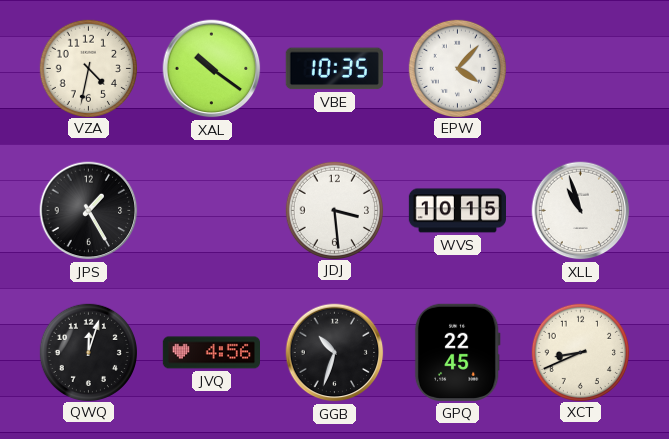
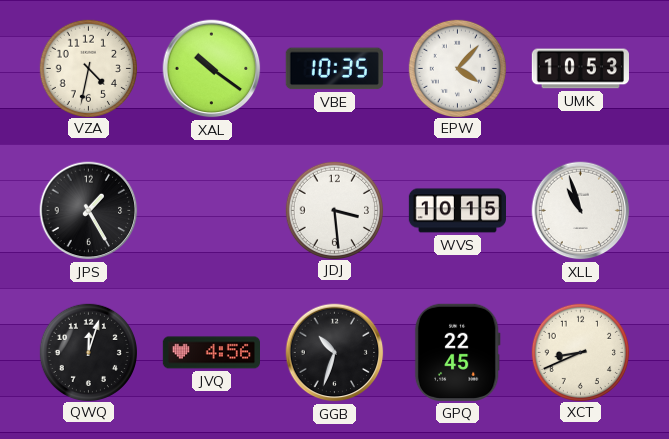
UMK: none -> 10:53
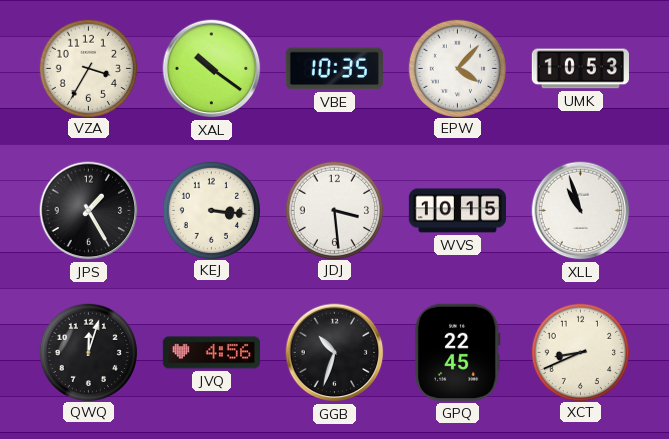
VZA: 4:32 -> 3:35
KEJ: none -> 3:16
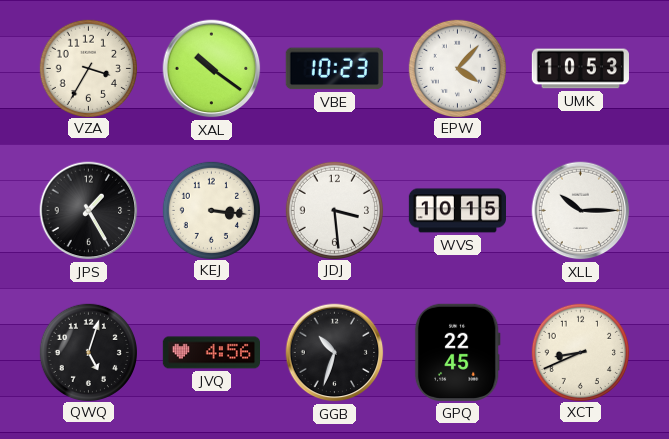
VBE: 10:35 -> 10:23
XLL: 10:57 -> 10:15
QWQ: 12:03 -> 5:03
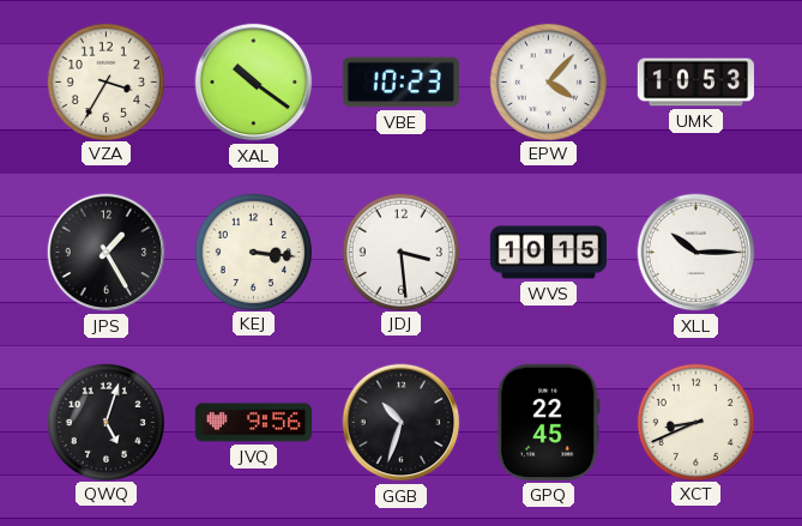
JVQ: 4:56 -> 9:56
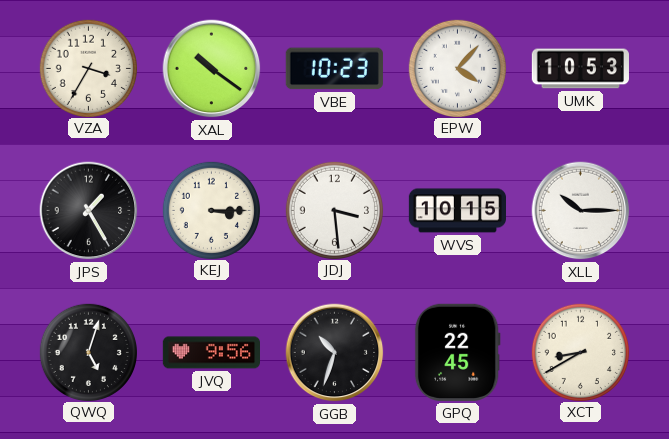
KEJ: 3:16 -> 3:15
XCT: 8:41 -> 8:40
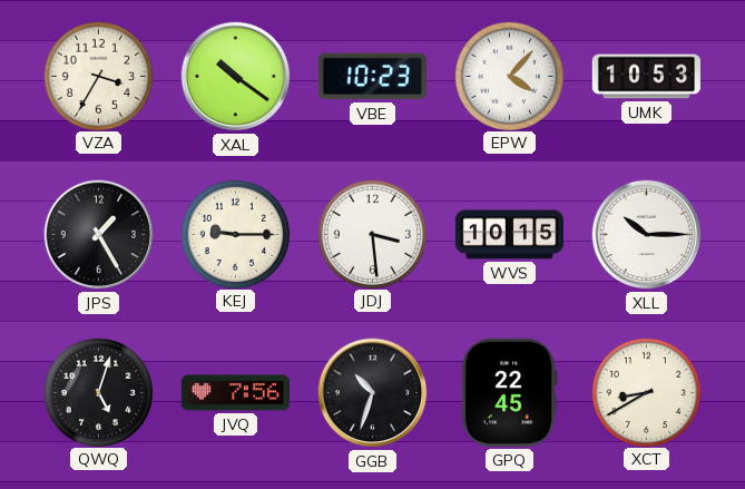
KEJ: 3:15 -> 9:15
JVQ: 9:56 -> 7:56
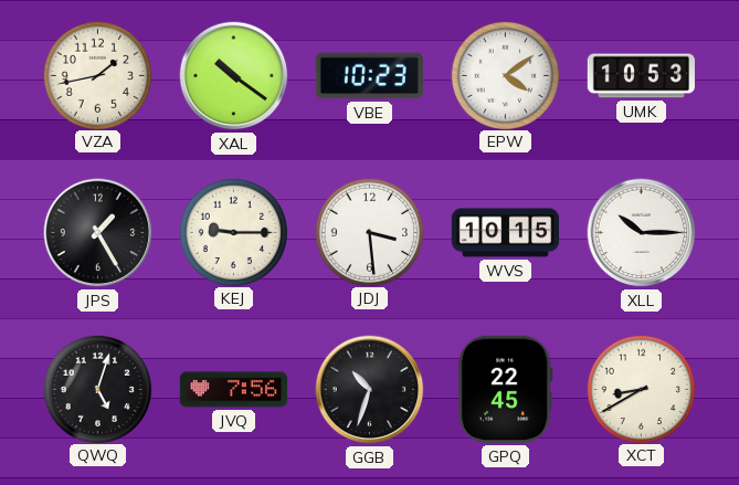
VZA: 3:35 -> 1:43
EPW: 4:07 -> 4:09
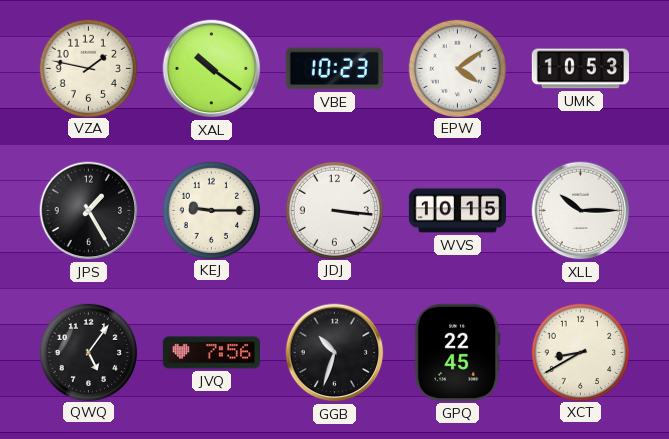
VZA: 1:43 -> 1:47
JDJ: 3:29 -> 3:16
QWQ: 5:03 -> 5:06
